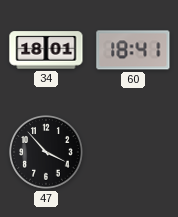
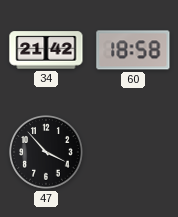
34: 18:01 -> 21:42
60: 18:41 -> 18:58
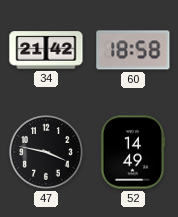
47: 3:53 -> 3:47
52: none -> 14:49
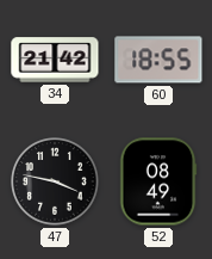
60: 18:58 -> 18:55
52: 14:49 -> 08:49
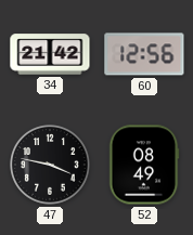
60: 18:55 -> 12:56
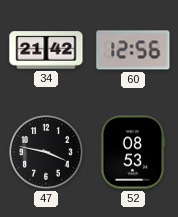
52: 08:49 -> 08:53
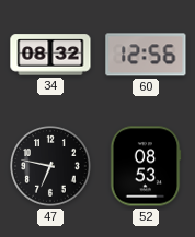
34: 21:42 -> 08:32
47: 3:47 -> 6:47
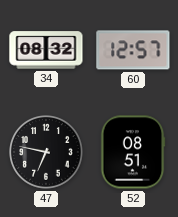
60: 12:56 -> 12:57
52: 08:53 -> 08:51
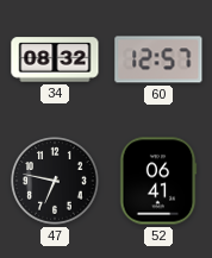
52: 08:51 -> 06:41
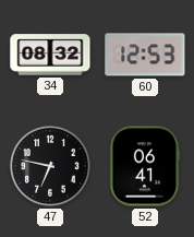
60: 12:57 -> 12:53
